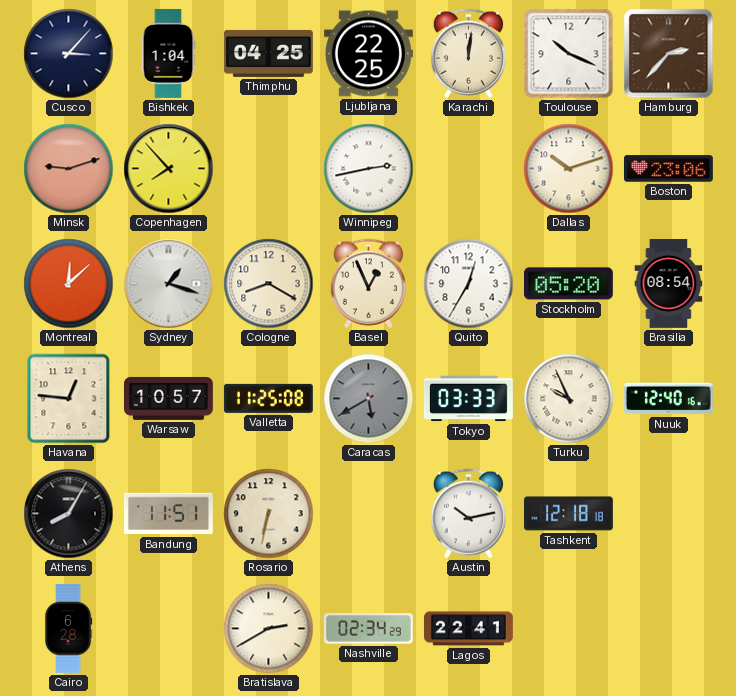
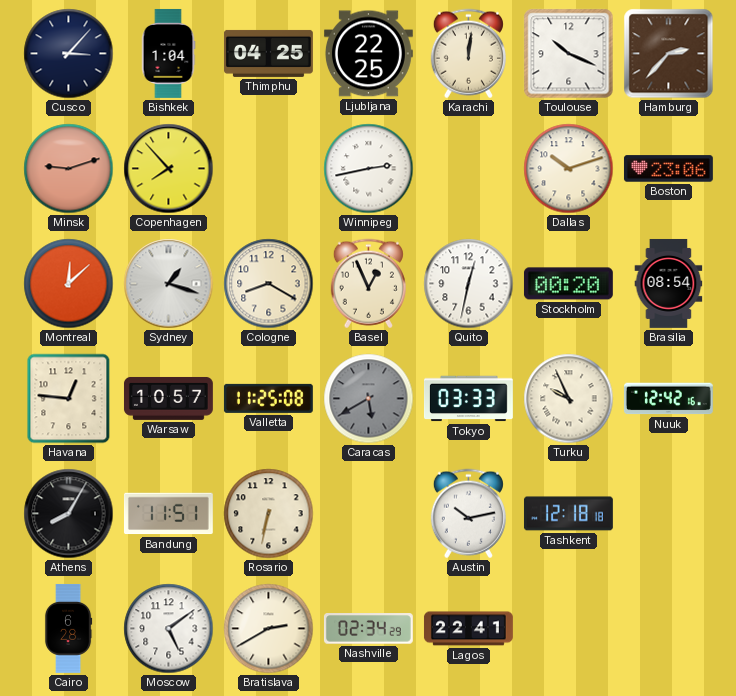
Quito: 12:35 -> 12:32
Stockholm: 05:20 -> 00:20
Nuuk: 12:40 -> 12:42
Moscow: none -> 5:09
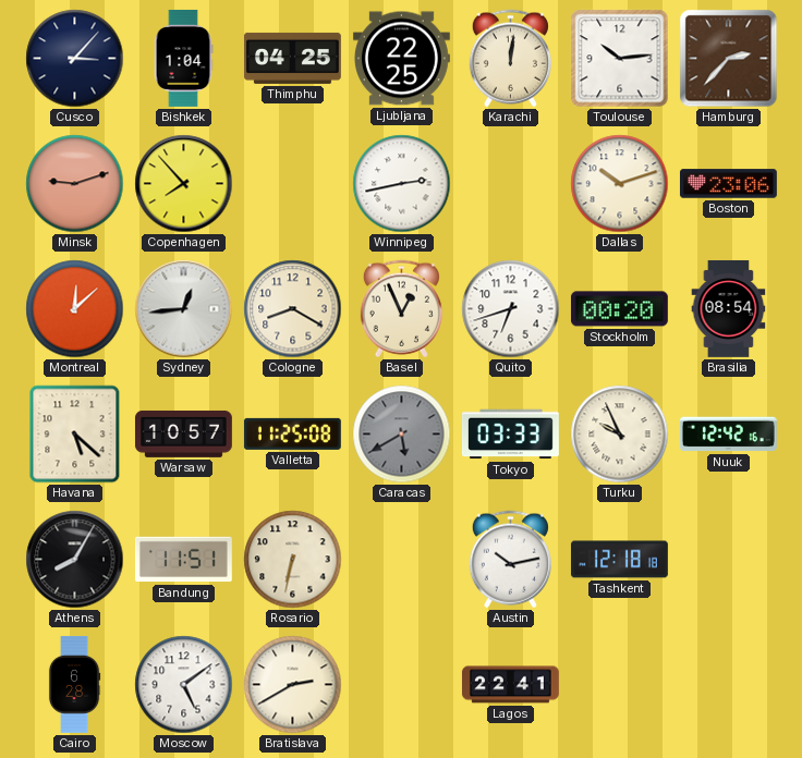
Toulouse: 10:19 -> 10:14
Sydney: 1:18 -> 12:44
Quito: 12:32 -> 6:42
Havana: 12:46 -> 5:22
Nashville: 02:34 -> none
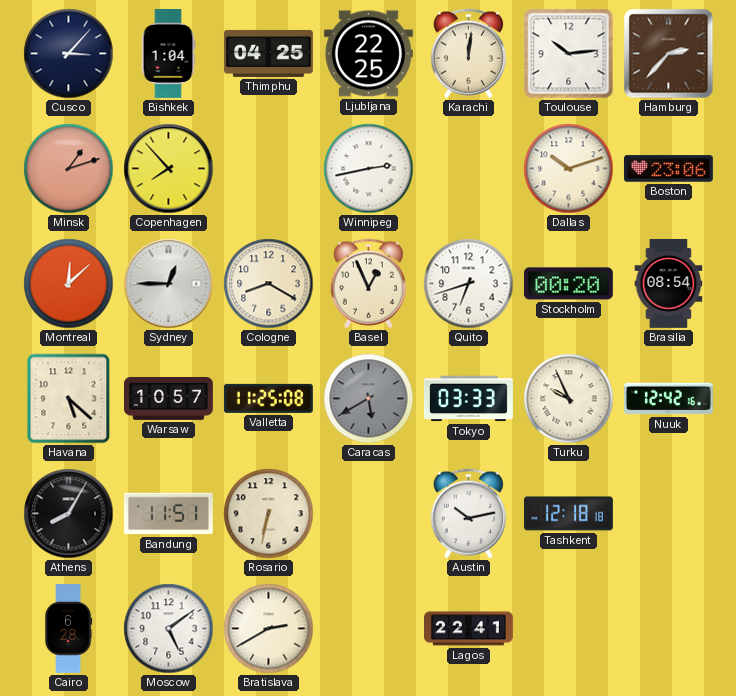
Minsk: 9:12 -> 1:12
Sydney: 12:44 -> 12:45
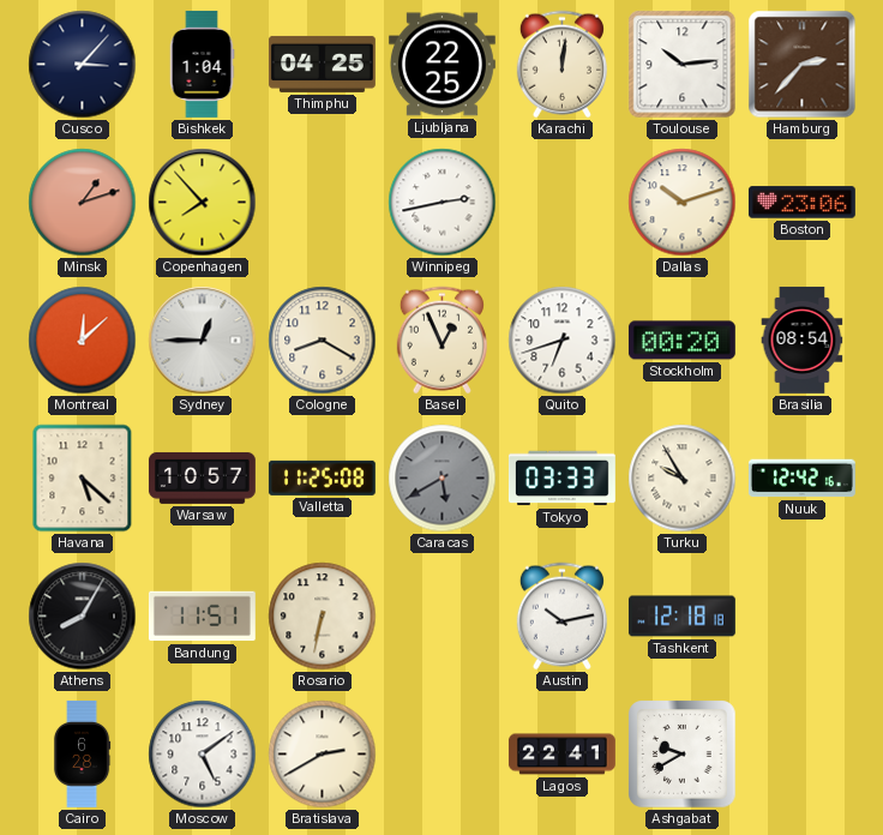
Turku: 9:56 -> 9:55
Ashgabat: none -> 9:40
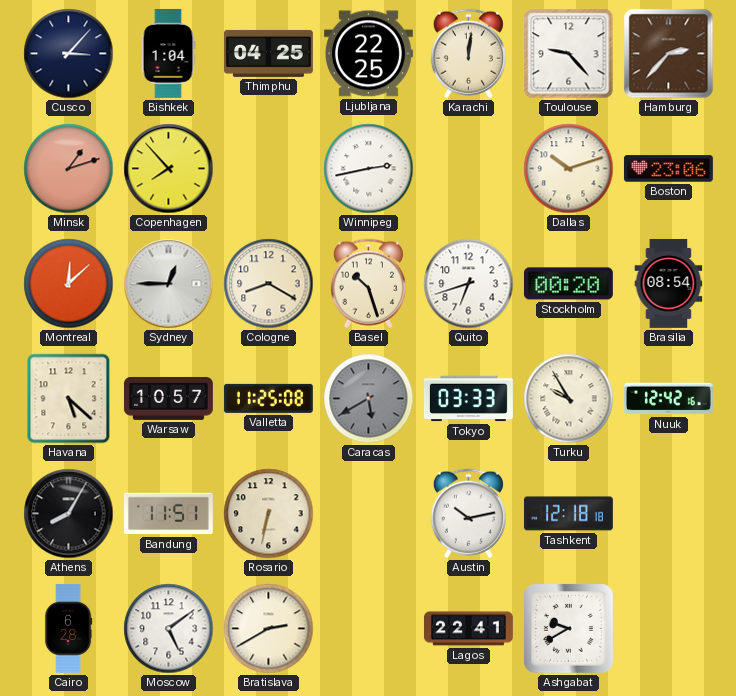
Toulouse: 10:14 -> 9:23
Basel: 12:56 -> 10:27
